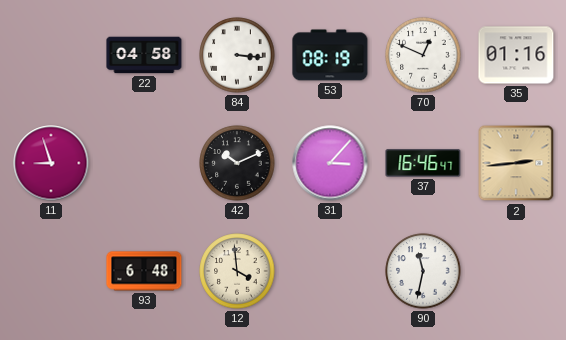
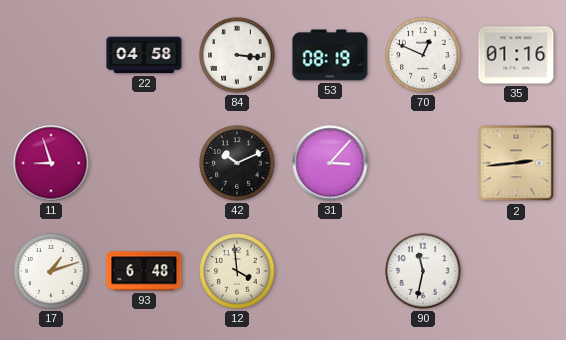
37: 16:46 -> none
17: none -> 1:12
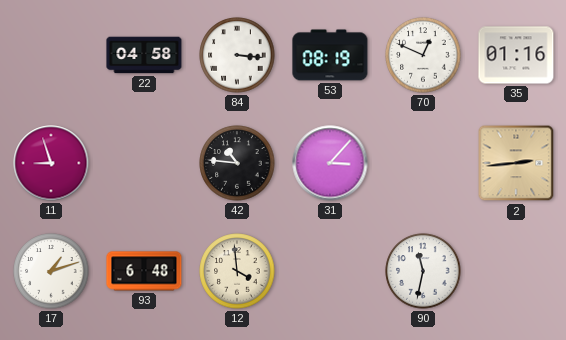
42: 10:11 -> 10:46
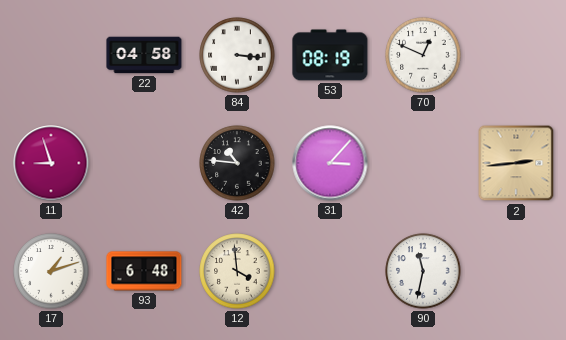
35: 01:16 -> none
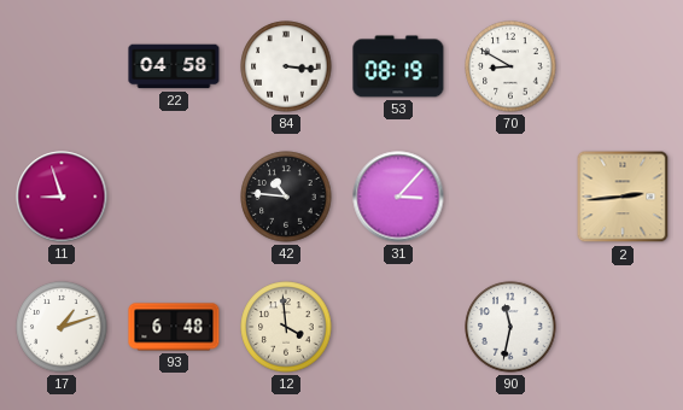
70: 12:49 -> 8:50
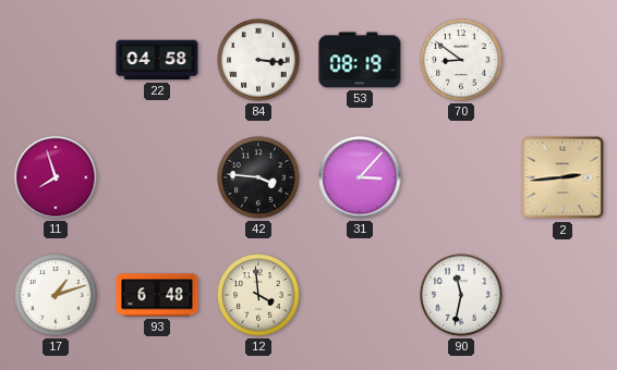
70: 8:50 -> 8:51
11: 8:57 -> 7:57
42: 10:46 -> 3:46
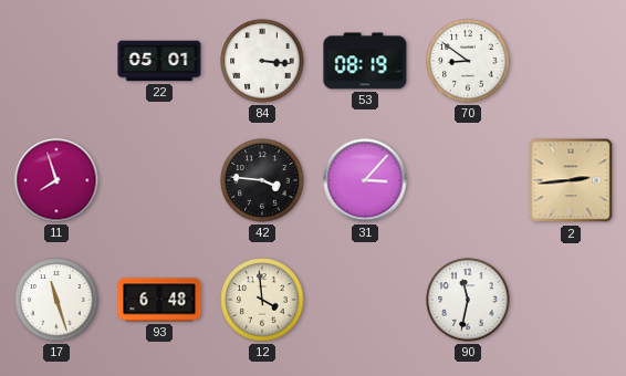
22: 04:58 -> 05:01
17: 1:12 -> 11:27
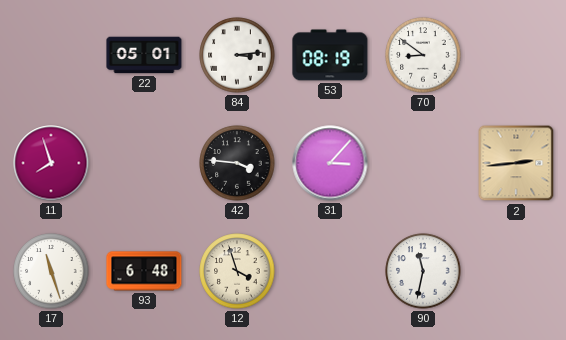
84: 3:16 -> 3:14
12: 3:59 -> 3:57
